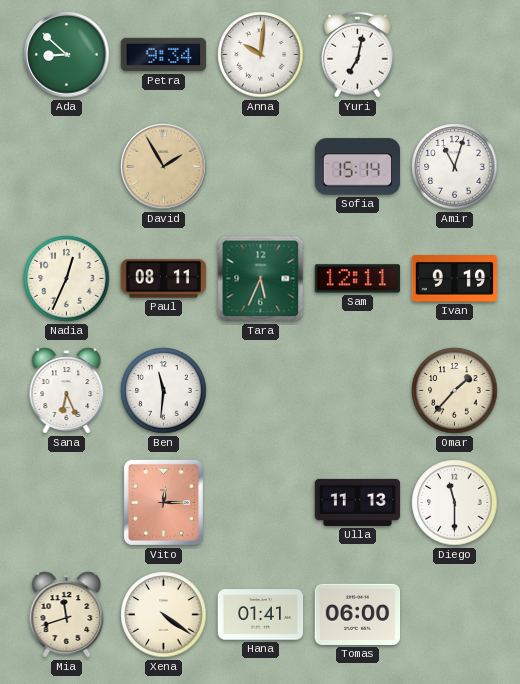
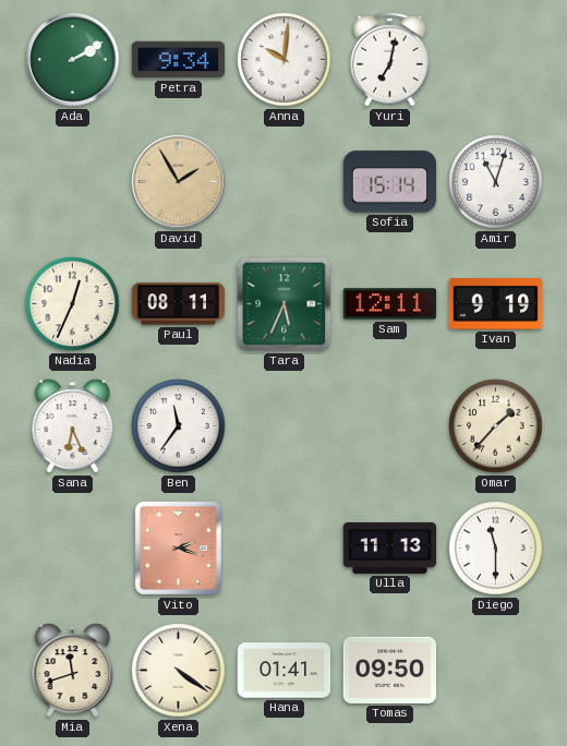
Ada: 8:52 -> 2:10
Ben: 11:31 -> 11:36
Vito: 12:15 -> 2:18
Tomas: 06:00 -> 09:50
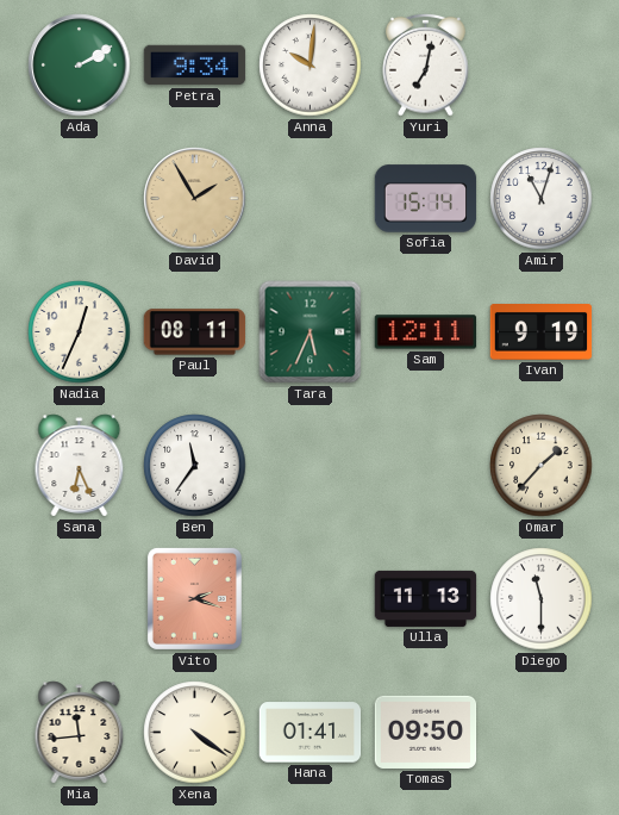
Mia: 11:42 -> 11:44
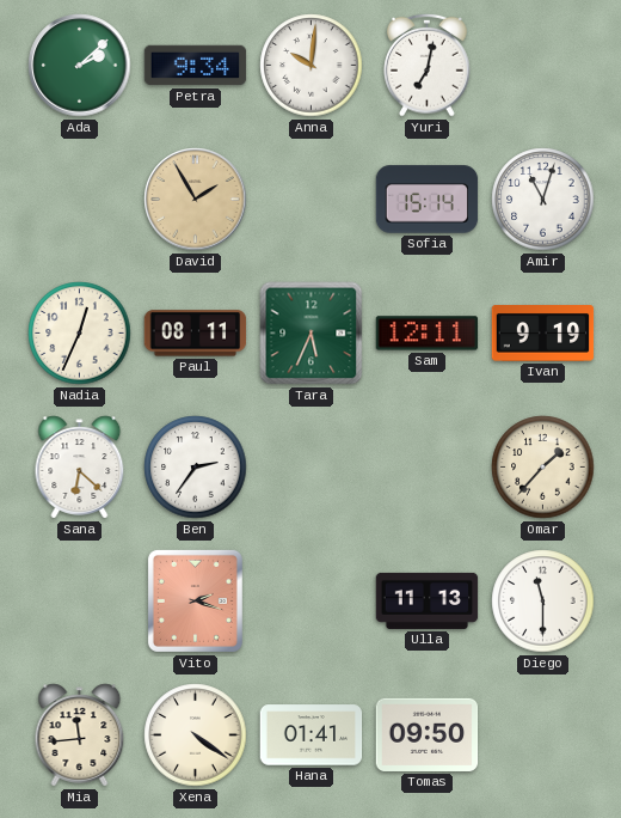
Ada: 2:10 -> 2:08
Sana: 6:26 -> 6:22
Ben: 11:36 -> 2:36
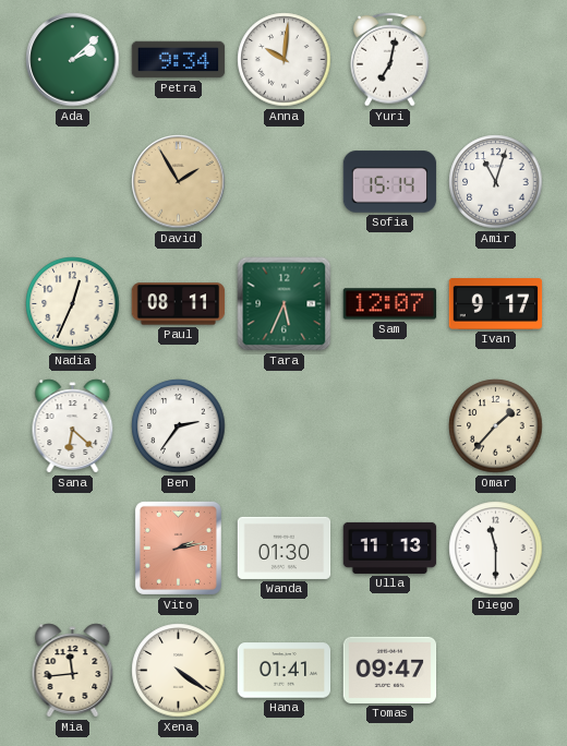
Sam: 12:11 -> 12:07
Ivan: 9:19 -> 9:17
Vito: 2:18 -> 2:13
Wanda: none -> 01:30
Tomas: 09:50 -> 09:47
